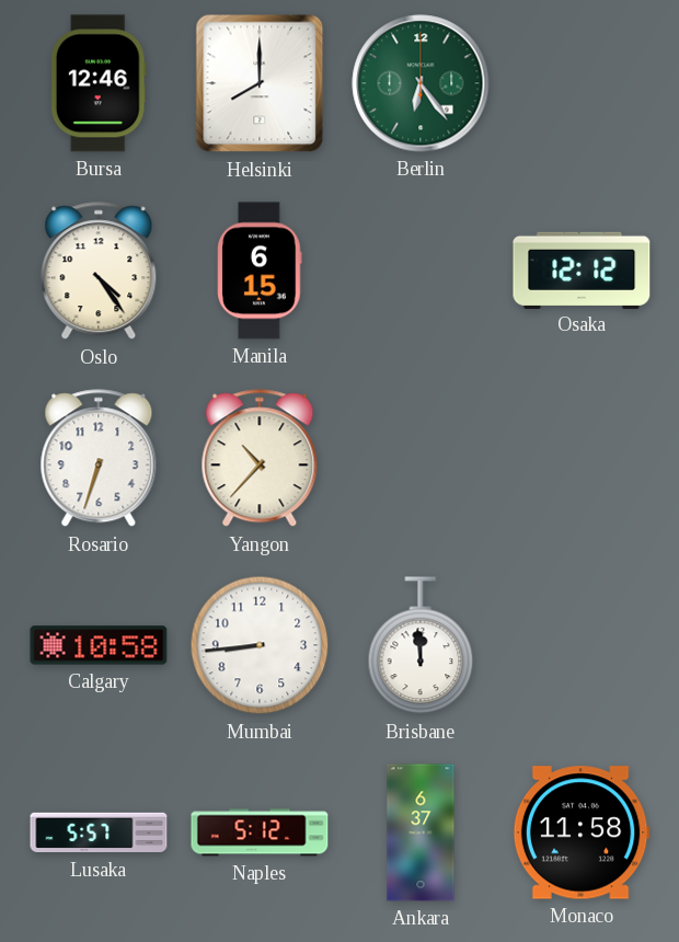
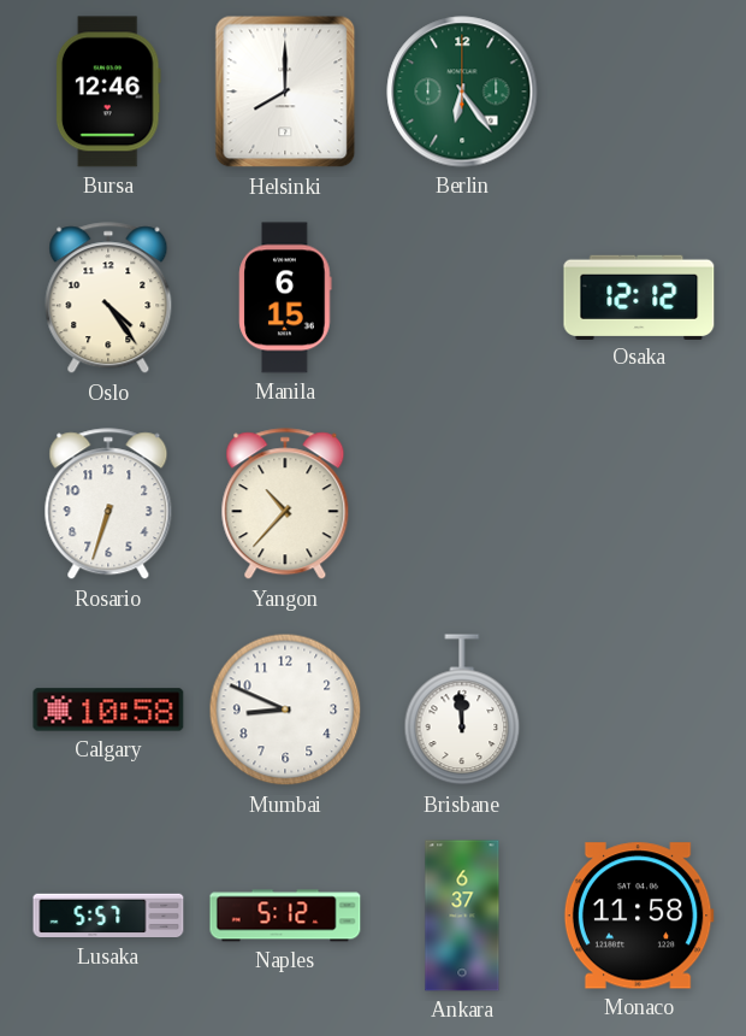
Mumbai: 8:44 -> 8:49
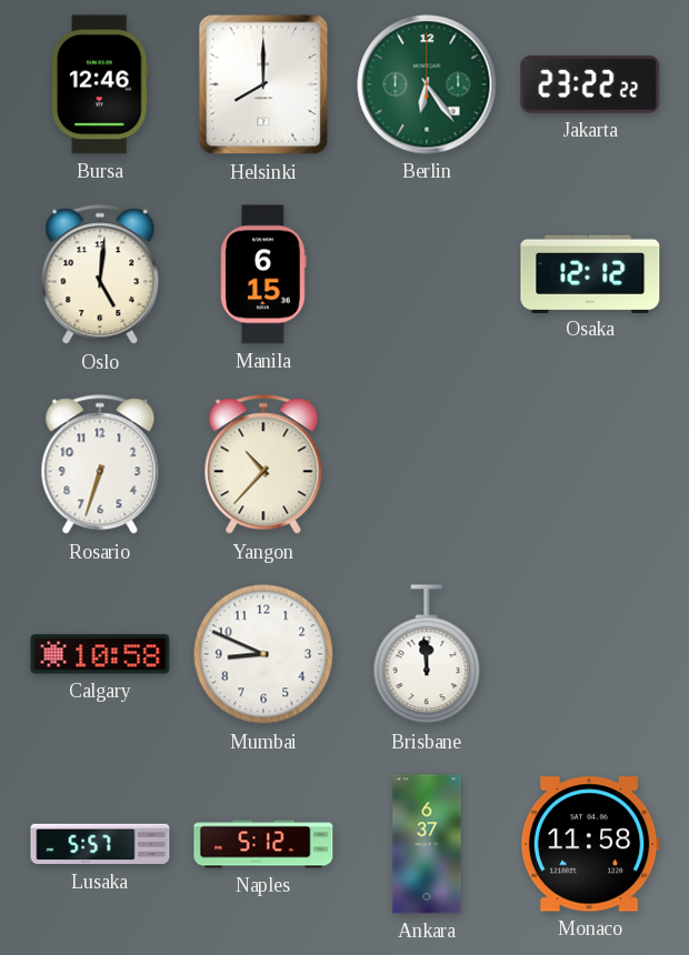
Jakarta: none -> 23:22
Oslo: 4:24 -> 5:01
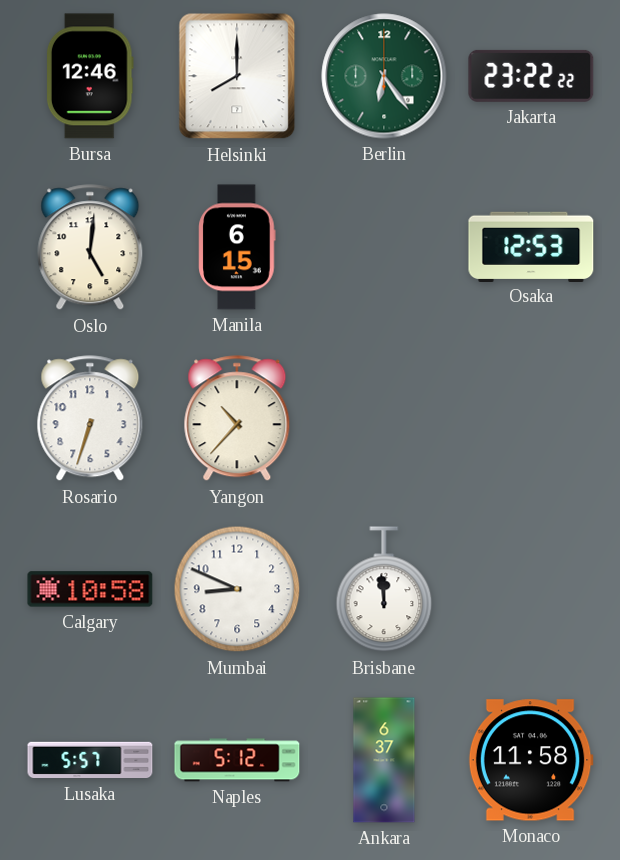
Osaka: 12:12 -> 12:53
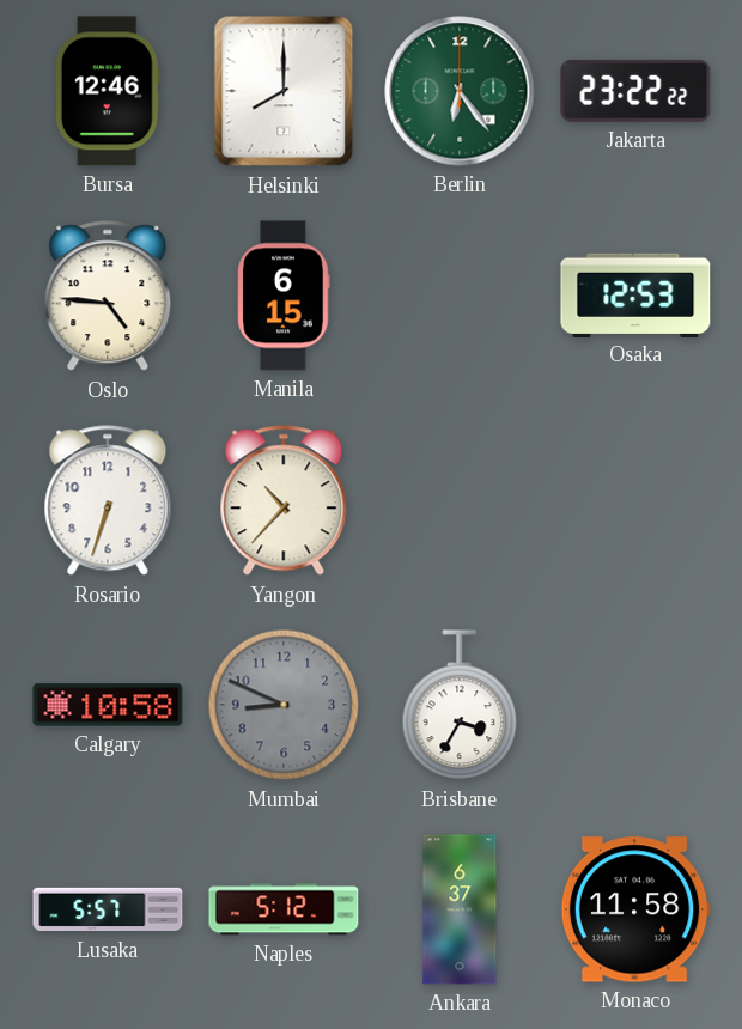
Oslo: 5:01 -> 4:46
Mumbai dial: white -> grey
Brisbane: 11:59 -> 3:35
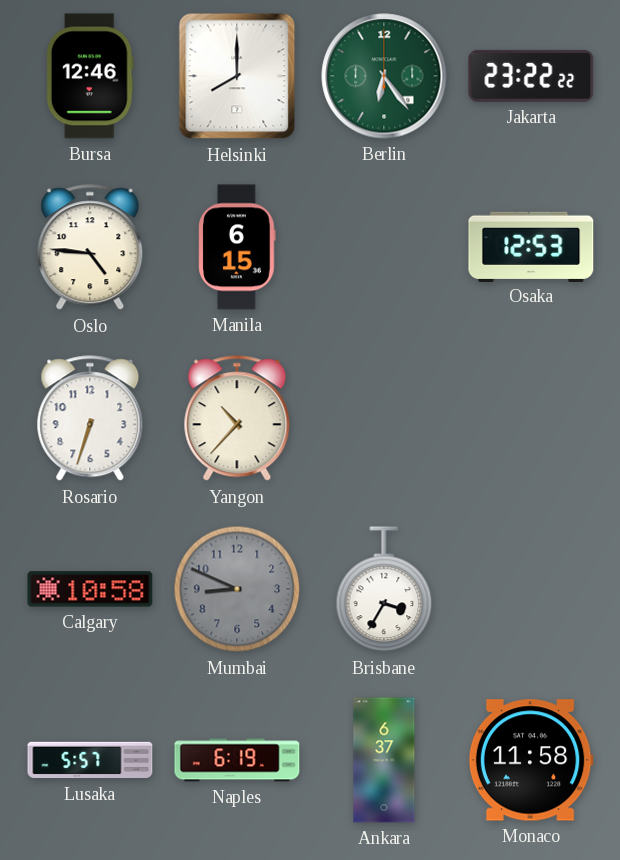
Naples: 5:12 -> 6:19
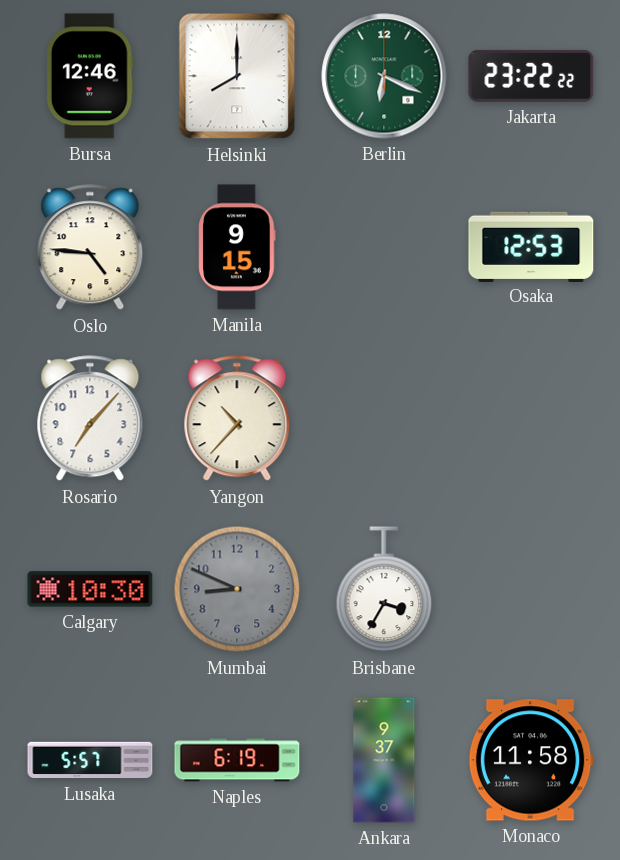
Berlin: 6:24 -> 6:19
Manila: 6:15 -> 9:15
Rosario: 6:33 -> 7:07
Calgary: 10:58 -> 10:30
Ankara: 6:37 -> 9:37
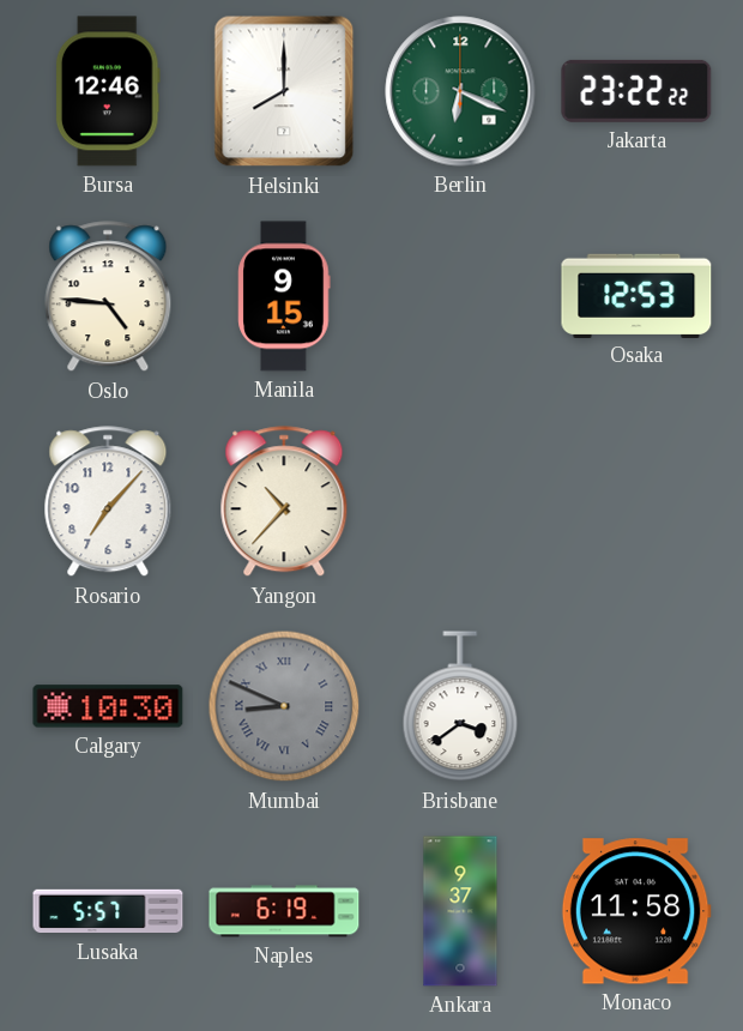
Mumbai numerals: Arabic -> Roman
Brisbane: 3:35 -> 3:39
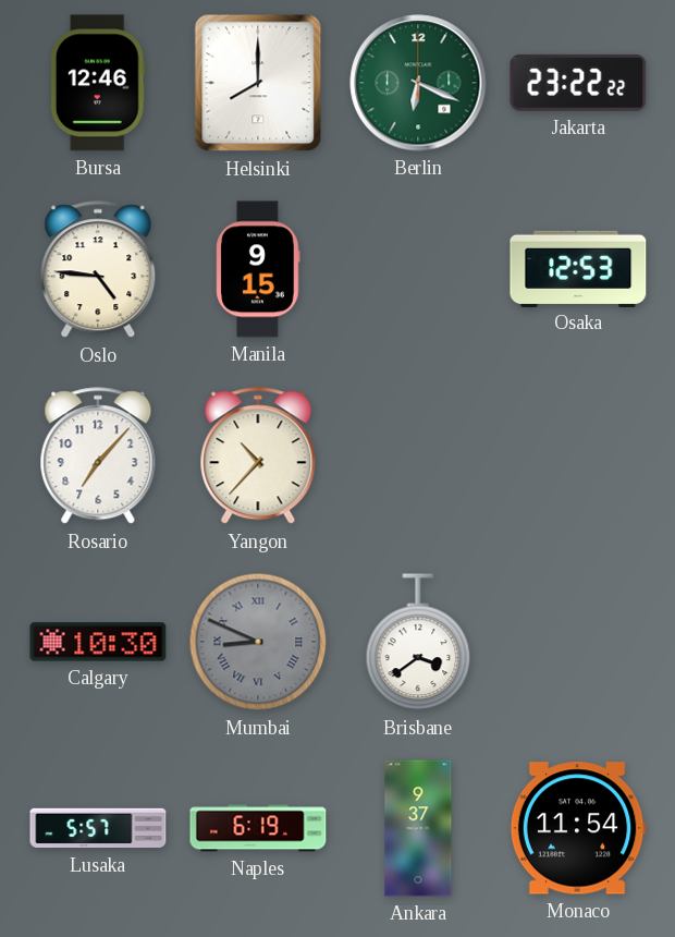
Monaco: 11:58 -> 11:54
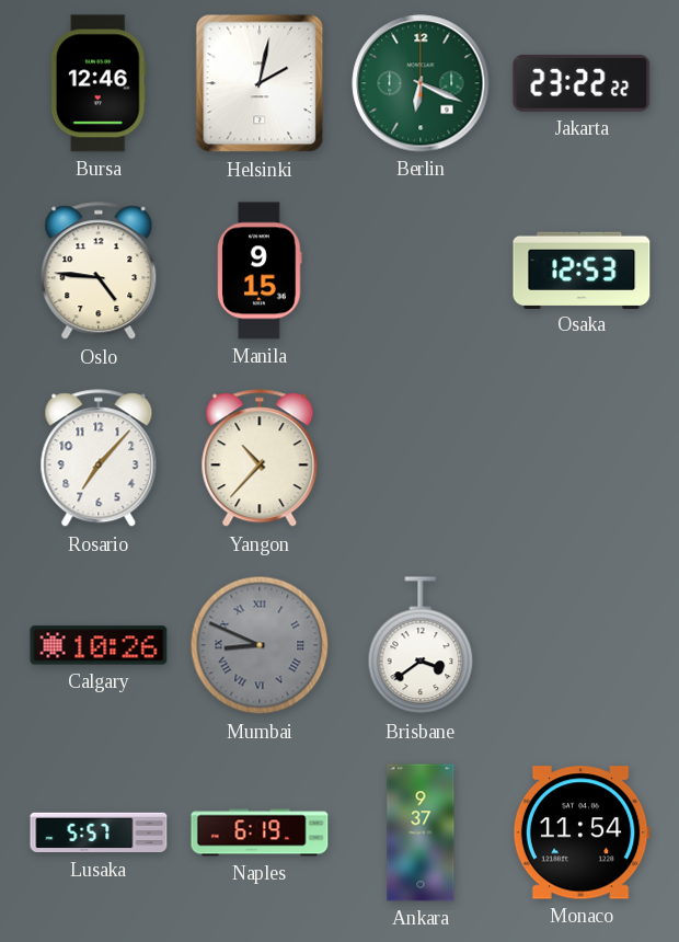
Helsinki: 8:00 -> 2:02
Calgary: 10:30 -> 10:26
